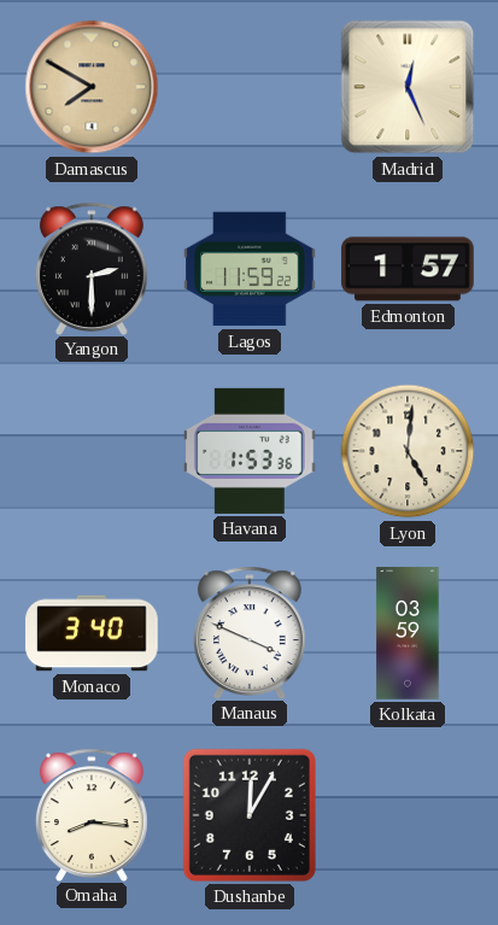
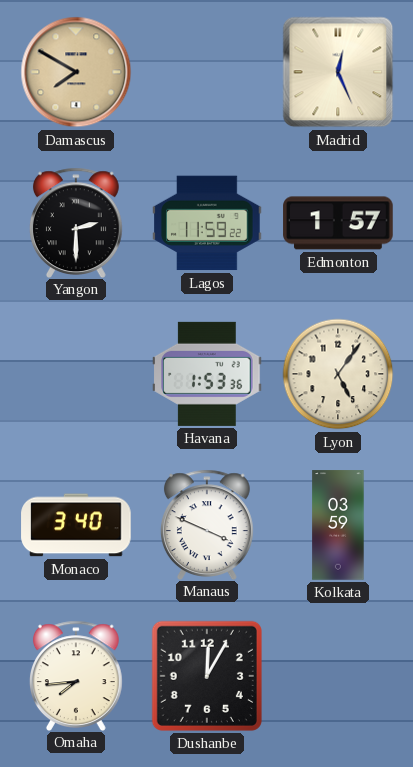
Lyon: 5:01 -> 5:06
Omaha: 8:16 -> 7:44
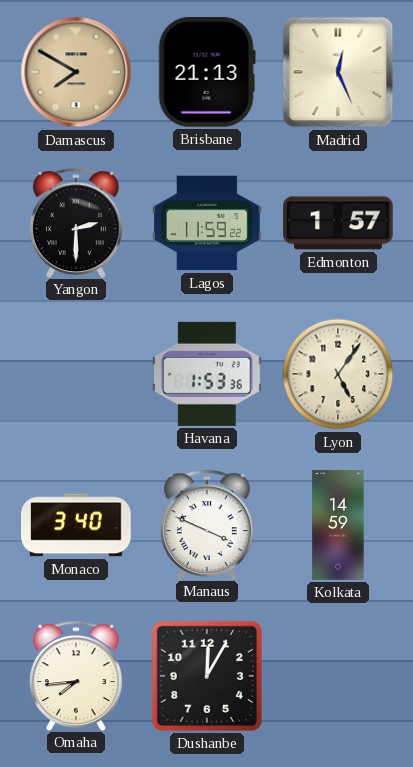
Brisbane: none -> 21:13
Kolkata: 03:59 -> 14:59
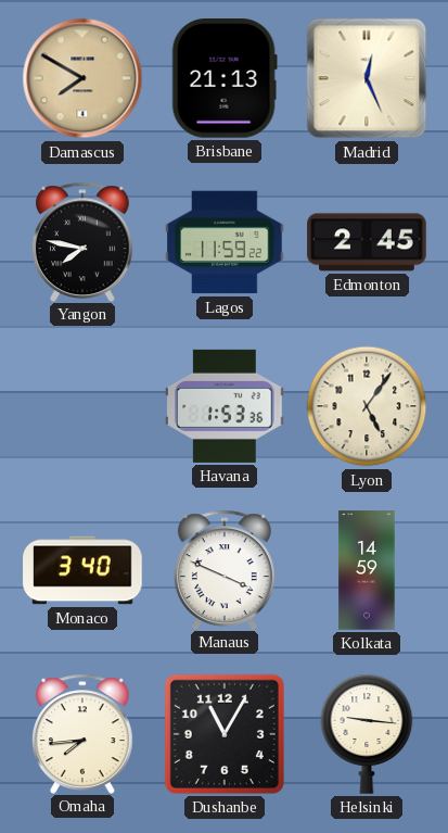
Yangon: 2:30 -> 7:47
Edmonton: 1:57 -> 2:45
Dushanbe: 12:05 -> 11:05
Helsinki: none -> 9:16
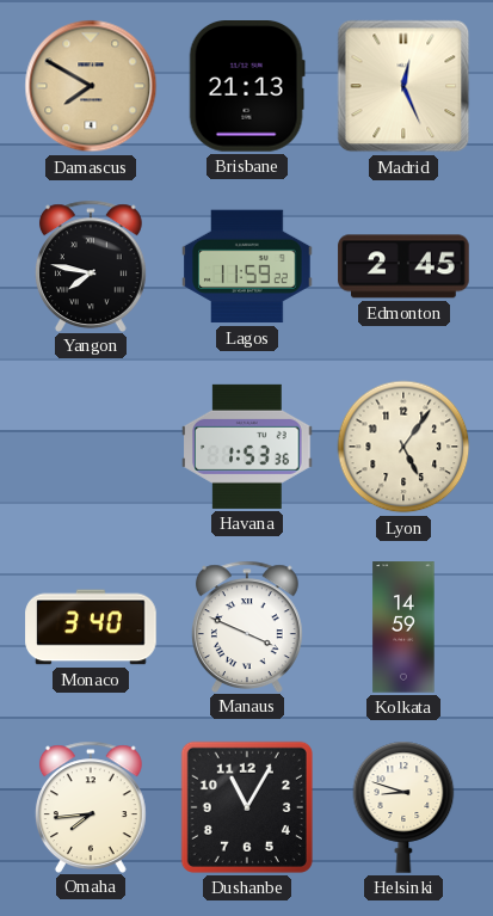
Helsinki: 9:16 -> 8:48
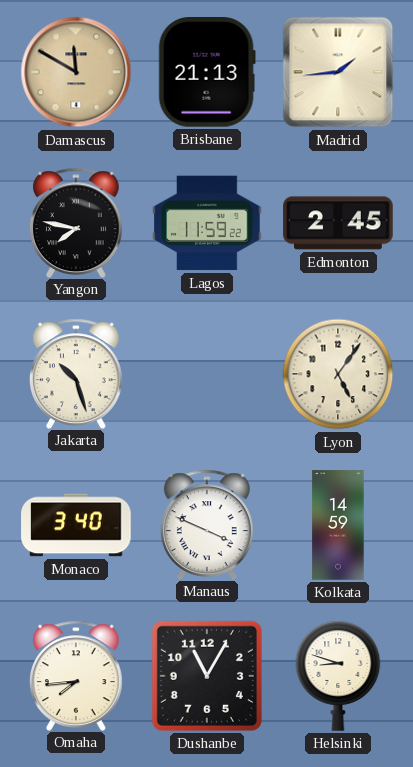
Damascus: 7:50 -> 11:50
Madrid: 12:26 -> 1:44
Jakarta: none -> 10:27
Havana: 1:53 -> none
